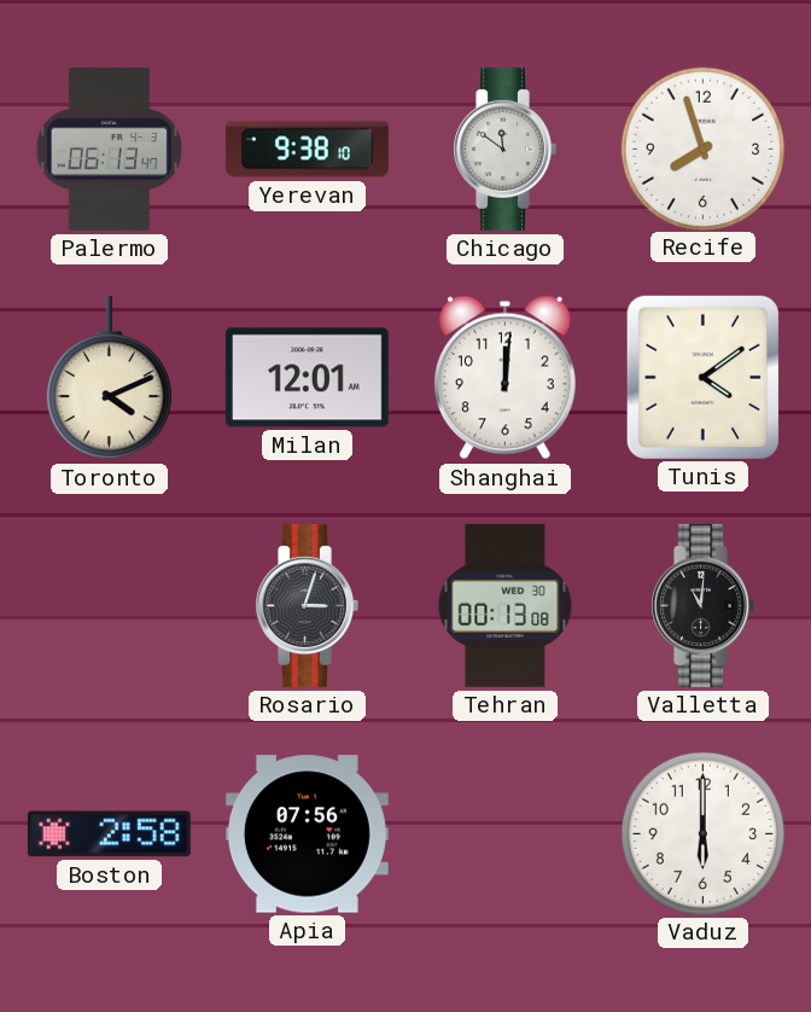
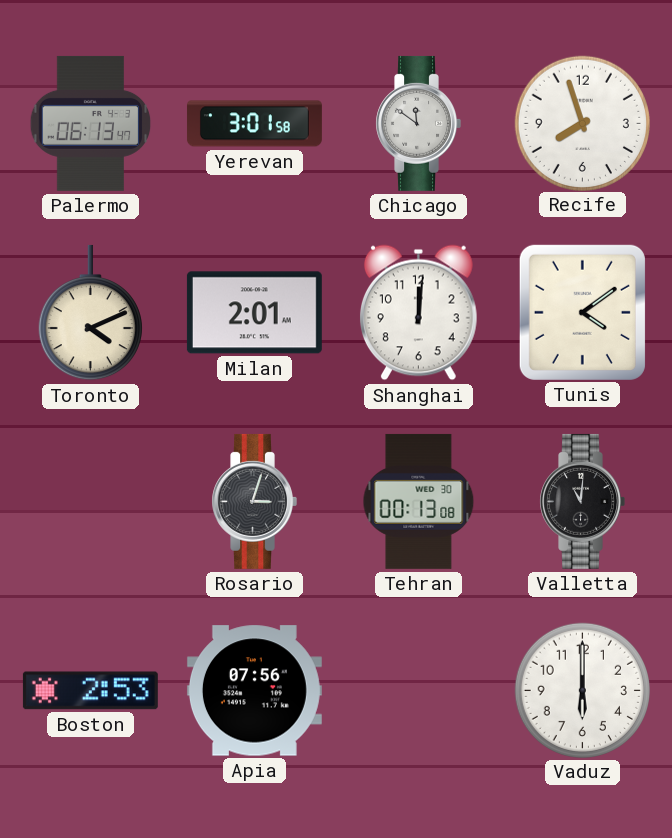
Yerevan: 9:38 -> 3:01
Milan: 12:01 -> 2:01
Boston: 2:58 -> 2:53
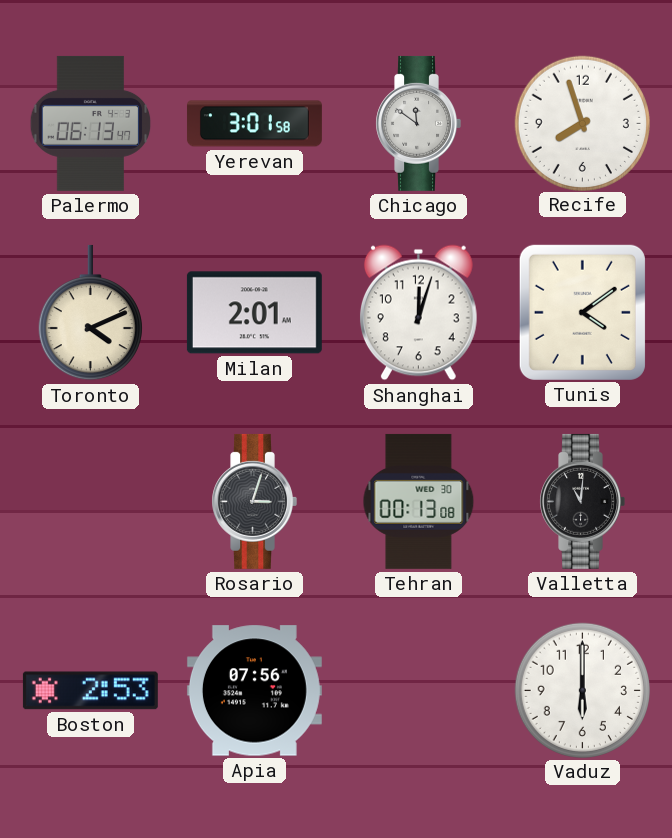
Shanghai: 12:01 -> 12:03
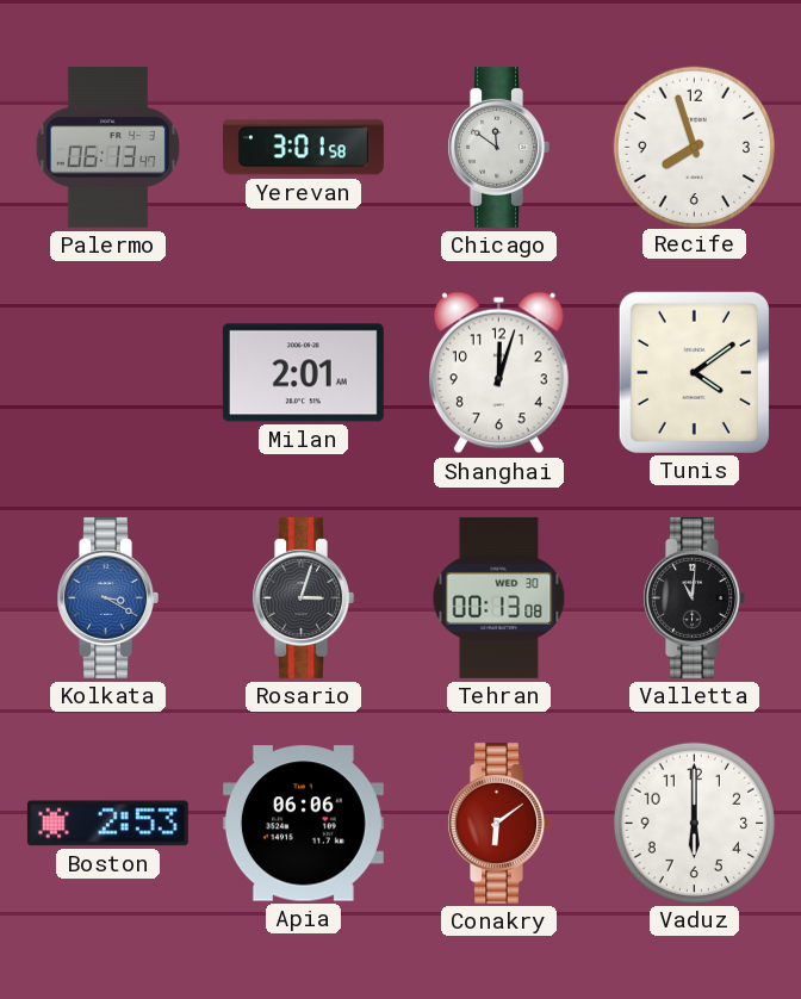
Toronto: 4:11 -> none
Kolkata: none -> 3:20
Apia: 07:56 -> 06:06
Conakry: none -> 6:09
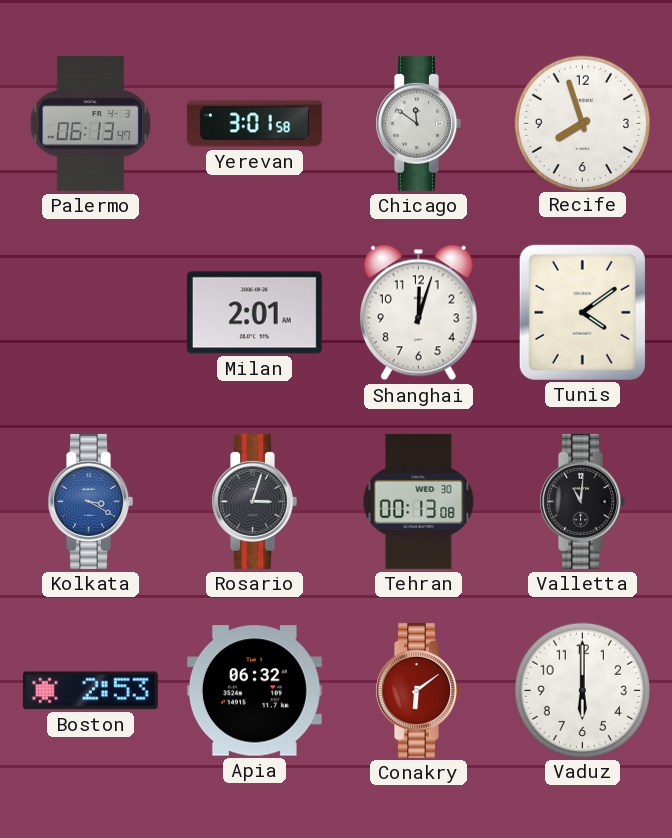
Apia: 06:06 -> 06:32
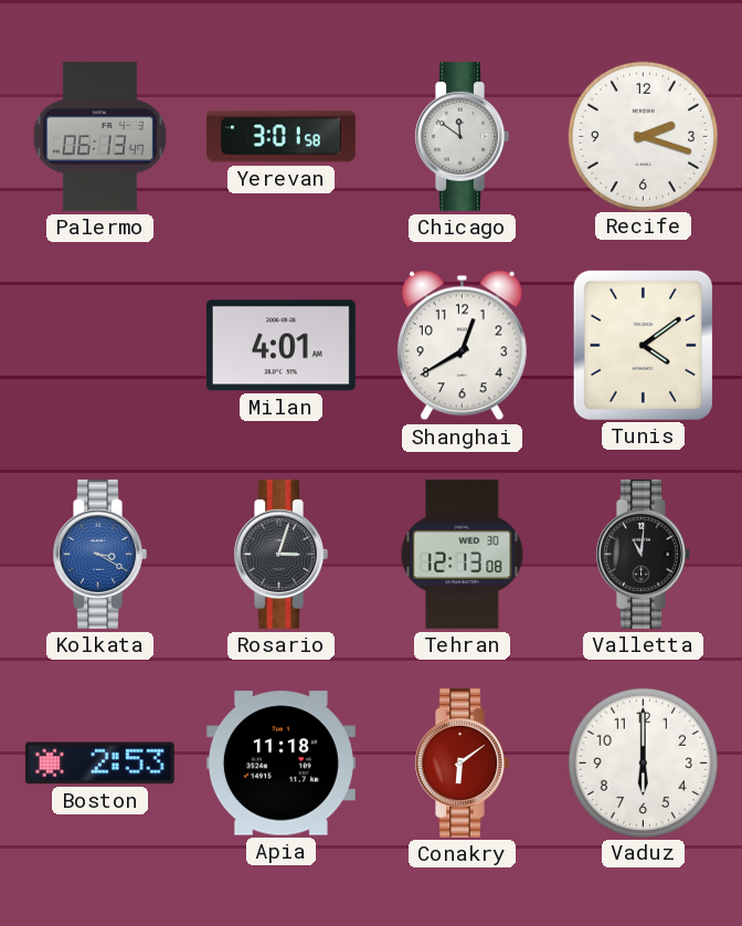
Recife: 7:57 -> 2:18
Milan: 2:01 -> 4:01
Shanghai: 12:03 -> 12:40
Tehran: 00:13 -> 12:13
Apia: 06:32 -> 11:18
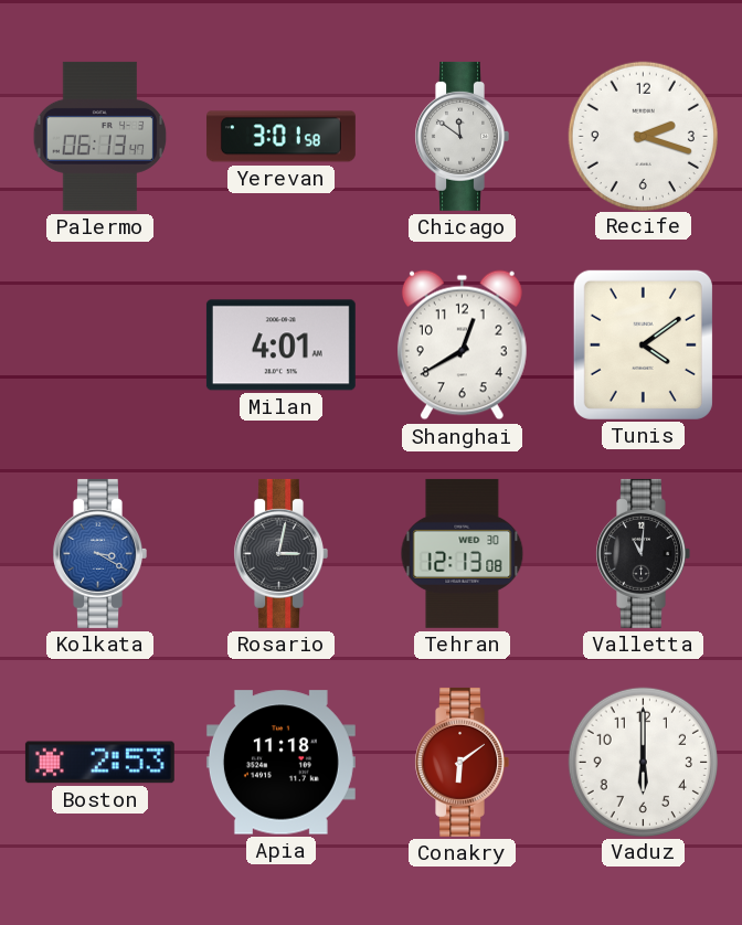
Rosario: 3:03 -> 3:02
